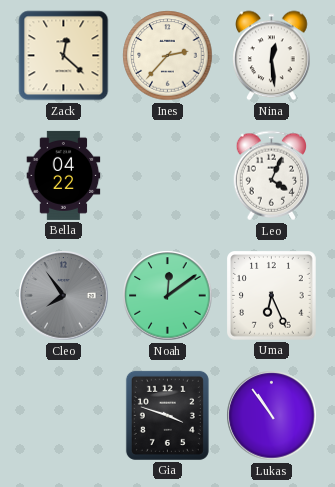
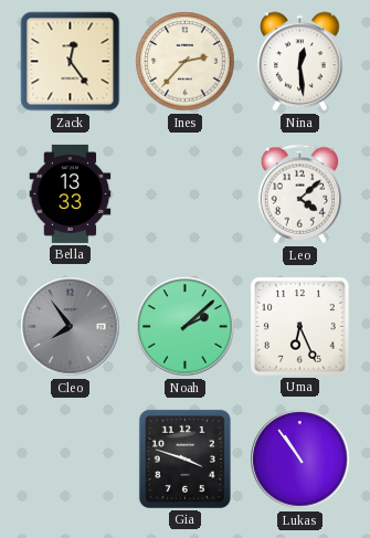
Zack: 12:22 -> 12:24
Bella: 04:22 -> 13:33
Leo: 4:04 -> 4:08
Noah: 12:09 -> 2:08
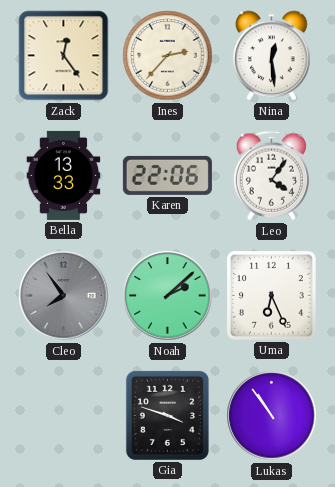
Karen: none -> 22:06
Leo: 4:08 -> 4:06
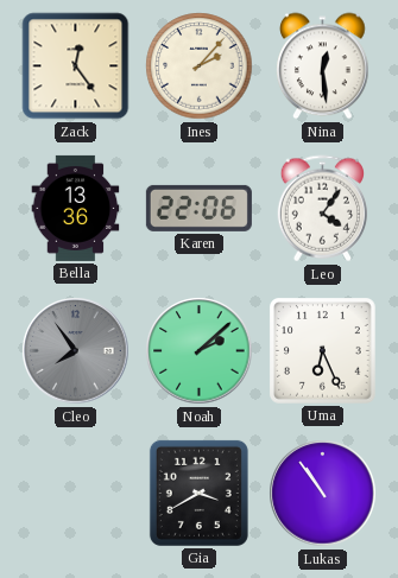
Ines: 2:37 -> 2:07
Bella: 13:33 -> 13:36
Gia: 3:48 -> 3:40
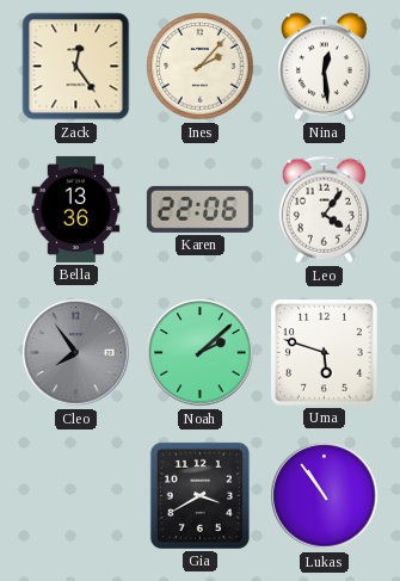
Uma: 6:26 -> 5:48
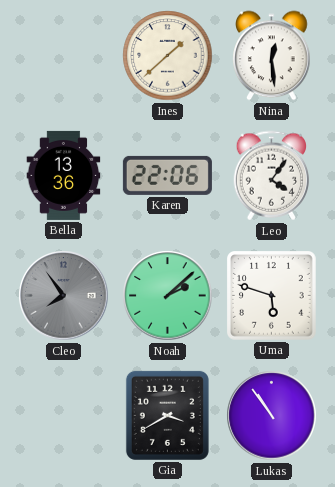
Zack: 12:24 -> none
Ines: 2:07 -> 1:38
